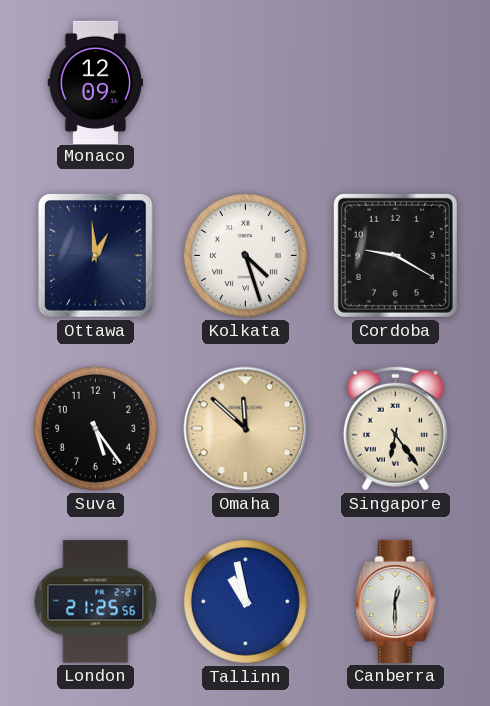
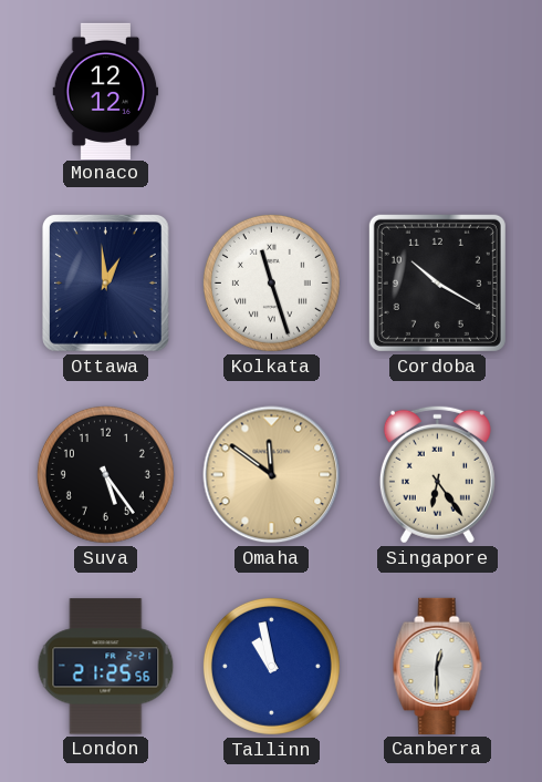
Monaco: 12:09 -> 12:12
Kolkata: 4:27 -> 11:27
Cordoba: 9:20 -> 10:20
Omaha: 11:52 -> 11:51
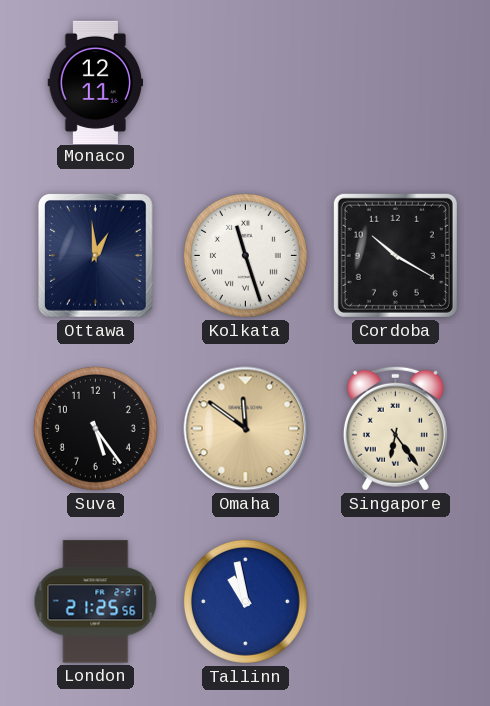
Monaco: 12:12 -> 12:11
Canberra: 12:30 -> none
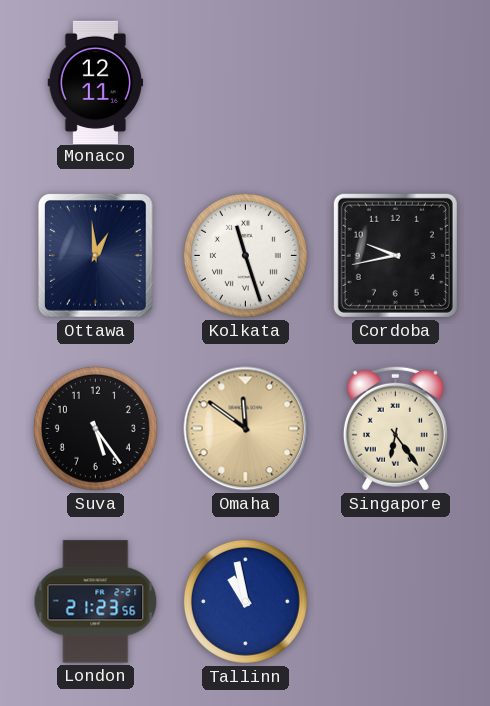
Cordoba: 10:20 -> 9:43
London: 21:25 -> 21:23
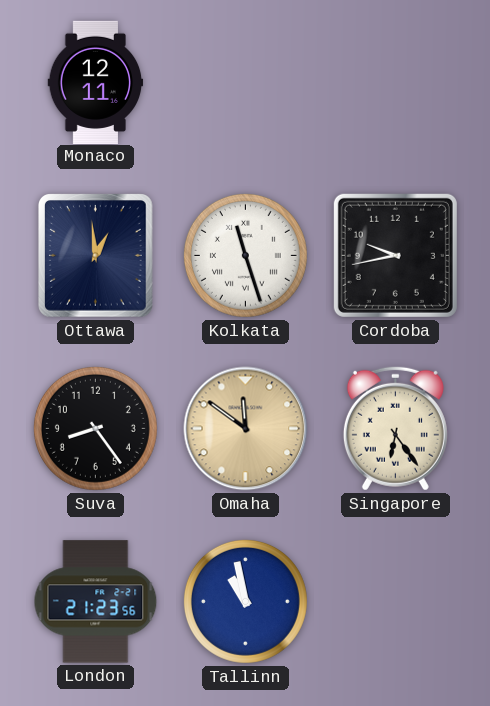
Suva: 5:24 -> 8:24
